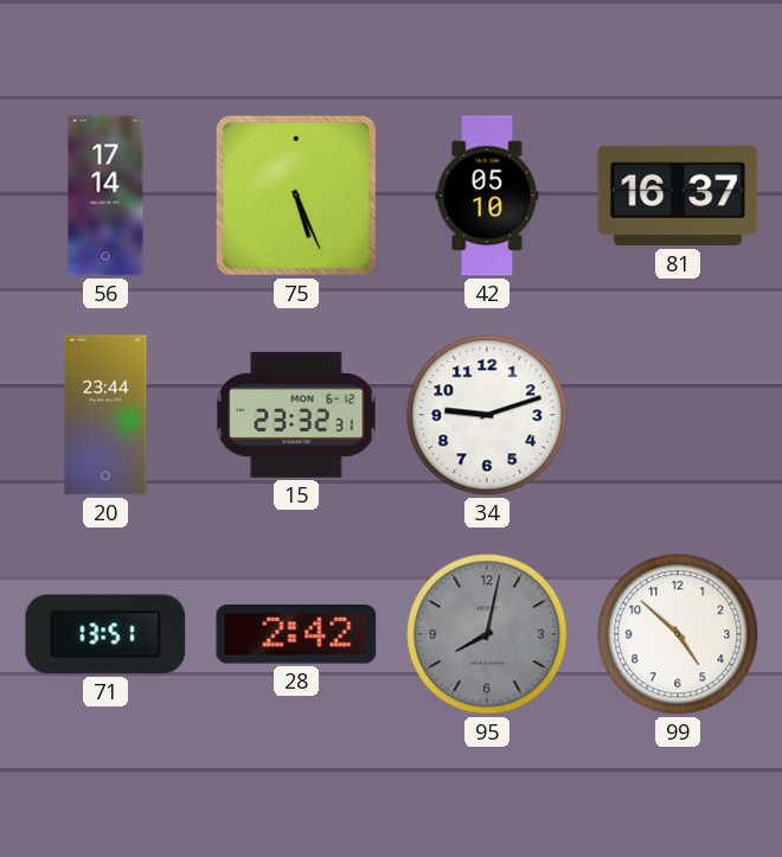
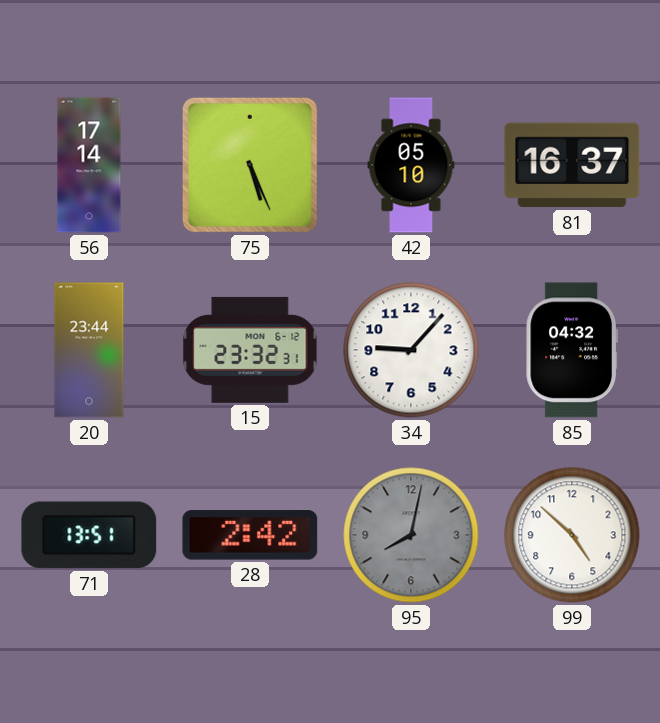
34: 9:12 -> 9:07
85: none -> 04:32
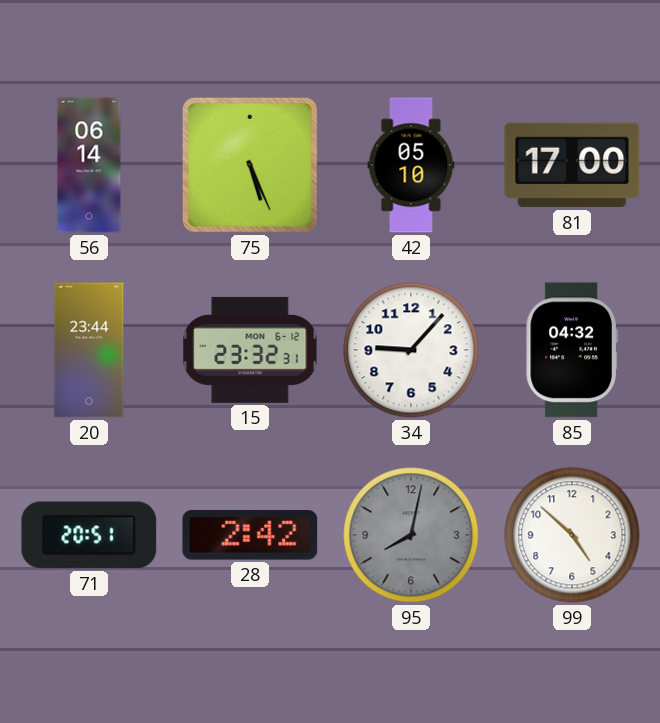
56: 17:14 -> 06:14
81: 16:37 -> 17:00
71: 13:51 -> 20:51
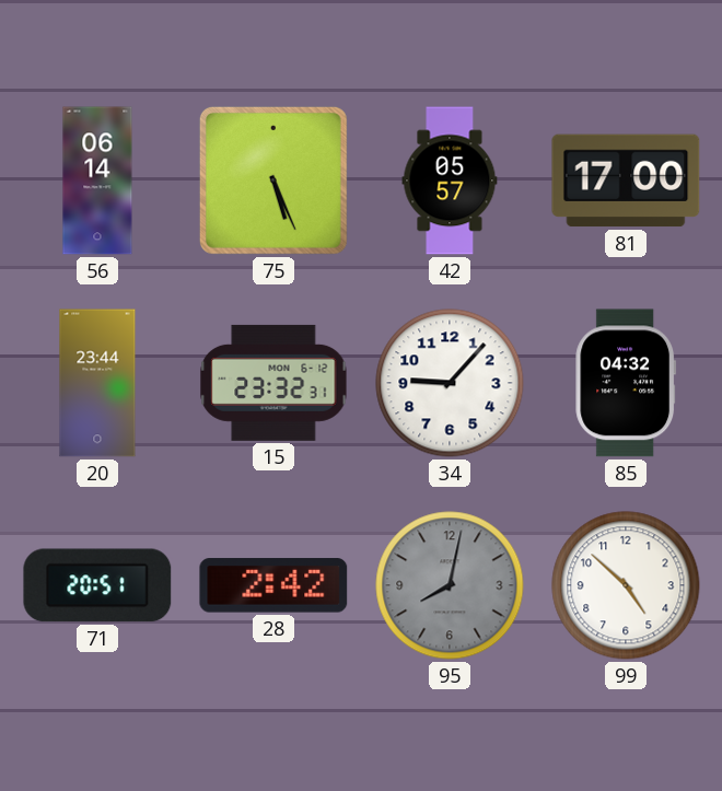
42: 05:10 -> 05:57
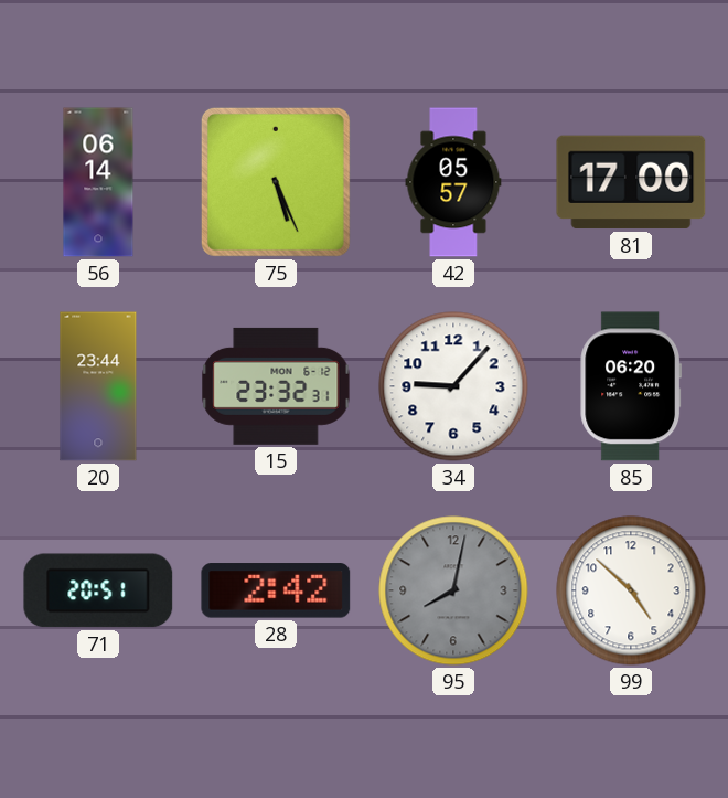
85: 04:32 -> 06:20
